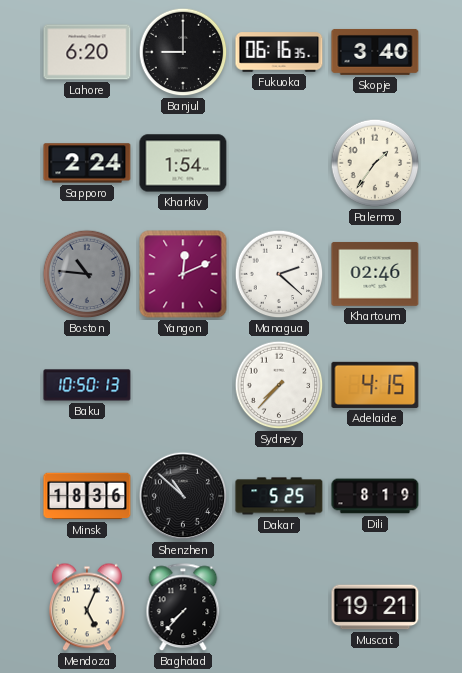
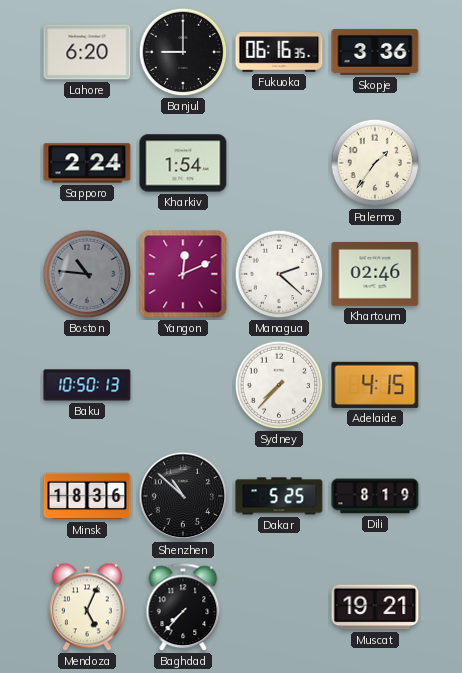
Skopje: 3:40 -> 3:36
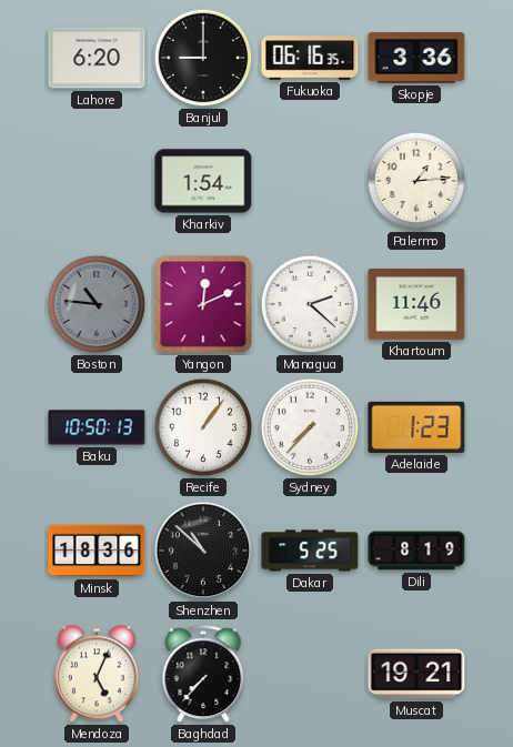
Sapporo: 2:24 -> none
Palermo: 1:36 -> 1:14
Khartoum: 02:46 -> 11:46
Recife: none -> 1:06
Adelaide: 4:15 -> 1:23
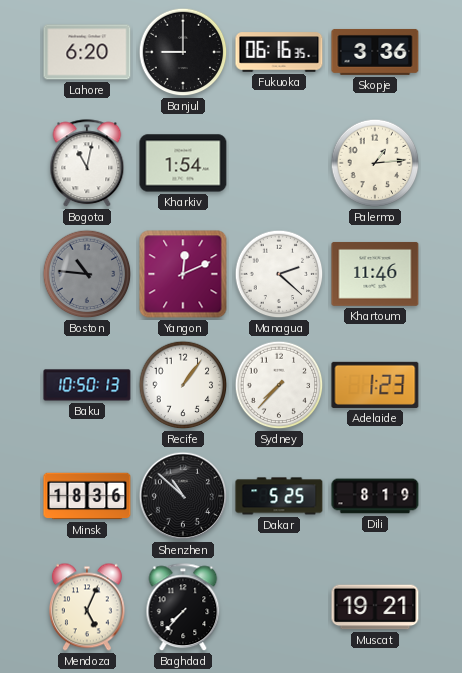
Bogota: none -> 11:02
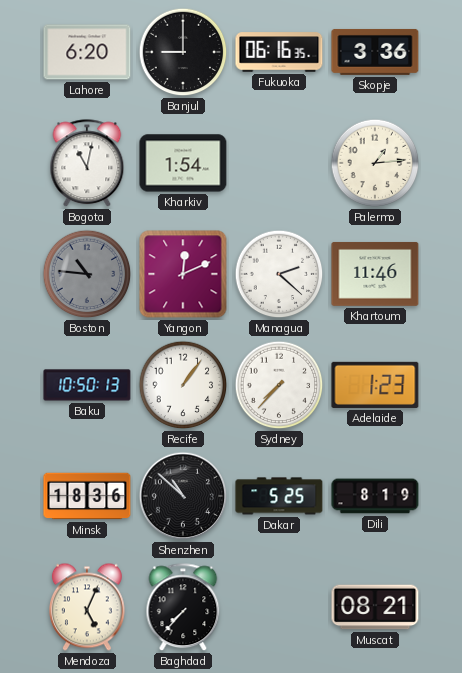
Muscat: 19:21 -> 08:21
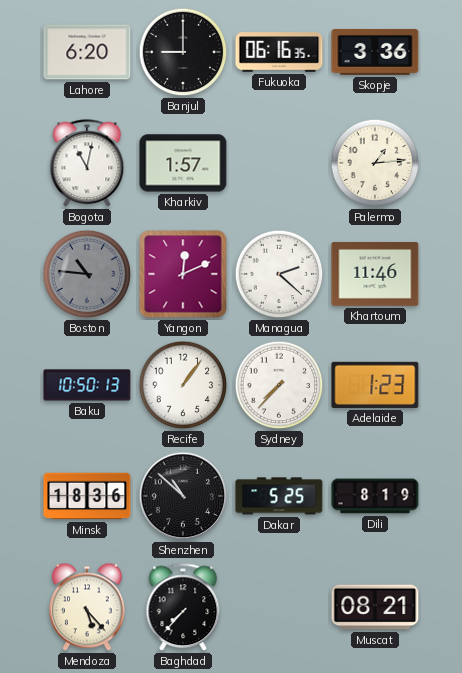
Kharkiv: 1:54 -> 1:57
Mendoza: 5:04 -> 5:23
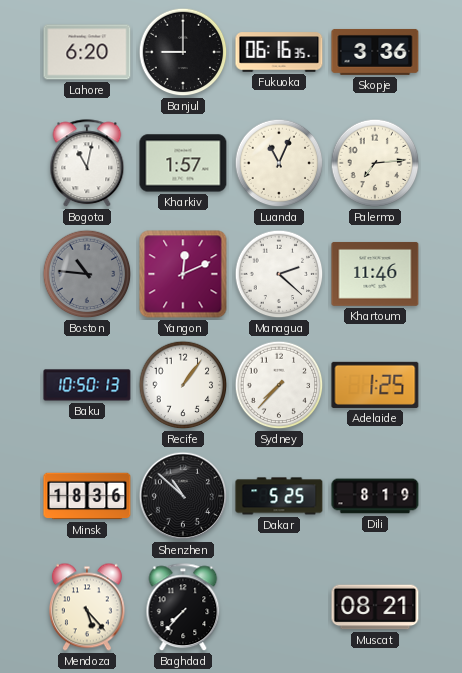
Luanda: none -> 11:04
Palermo: 1:14 -> 7:14
Adelaide: 1:23 -> 1:25
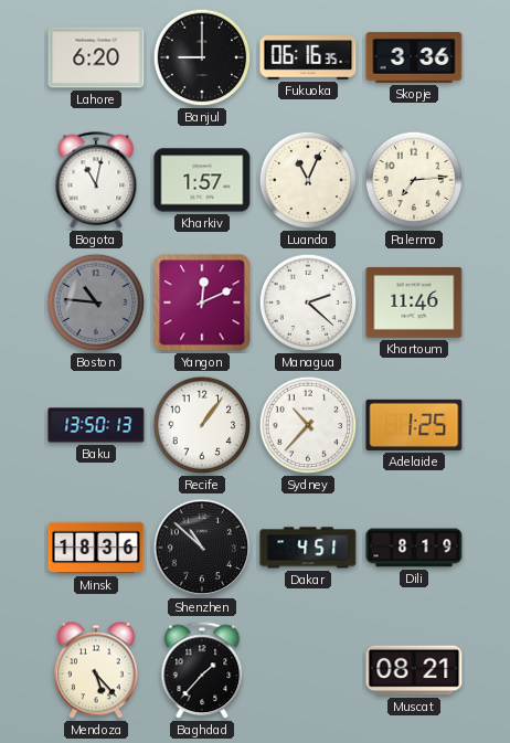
Baku: 10:50 -> 13:50
Sydney: 7:37 -> 10:37
Dakar: 5:25 -> 4:51
Baghdad: 7:37 -> 1:37
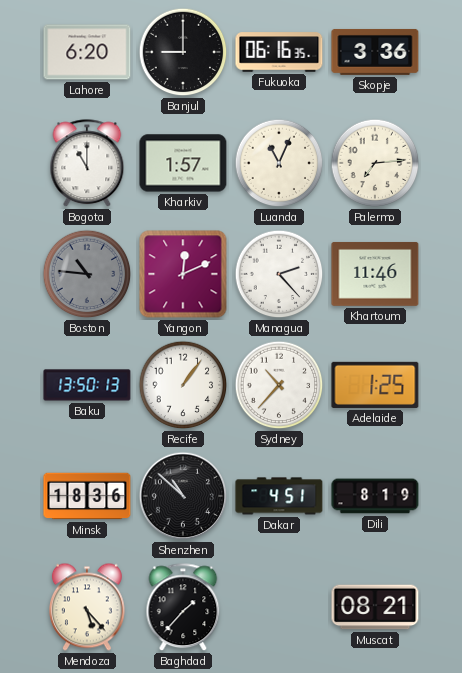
Bogota: 11:02 -> 11:00
Managua: 2:22 -> 2:23
